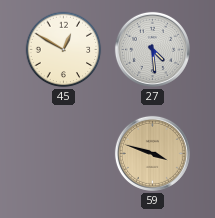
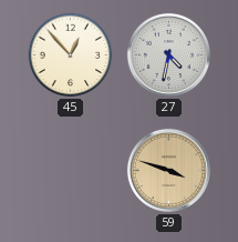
45: 12:50 -> 12:53
27: 4:29 -> 4:32
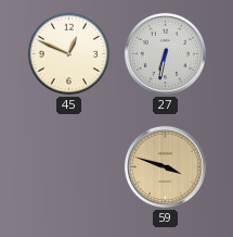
45: 12:53 -> 12:49
27: 4:32 -> 6:32
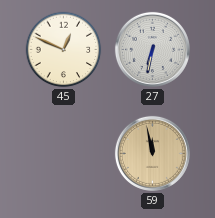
59: 3:48 -> 11:58
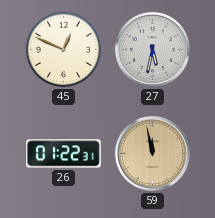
27: 6:32 -> 5:32
26: none -> 01:22
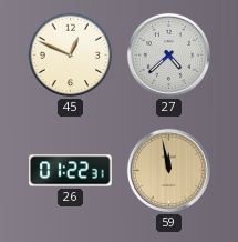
27: 5:32 -> 4:38
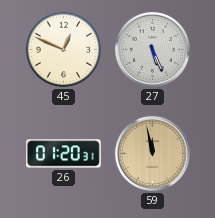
27: 4:38 -> 5:26
26: 01:22 -> 01:20
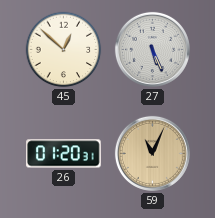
45: 12:49 -> 12:52
59: 11:58 -> 11:04
